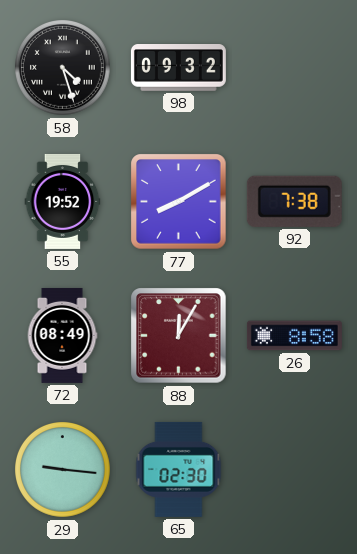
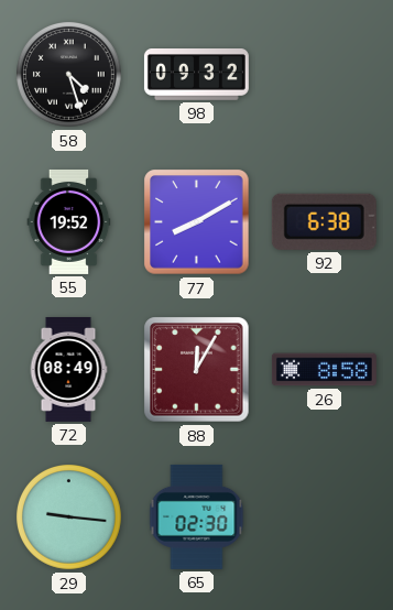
92: 7:38 -> 6:38
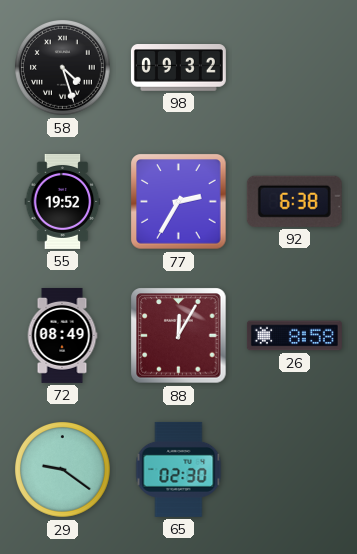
77: 8:10 -> 2:35
29: 9:16 -> 9:21
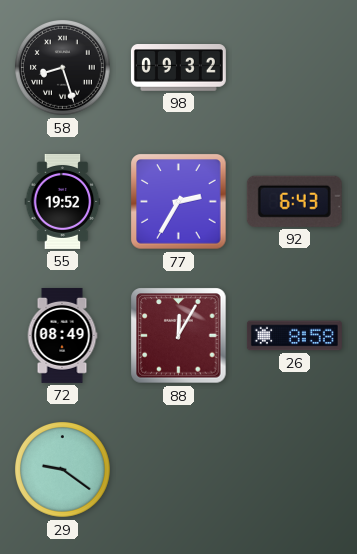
58: 4:27 -> 8:27
92: 6:38 -> 6:43
65: 02:30 -> none
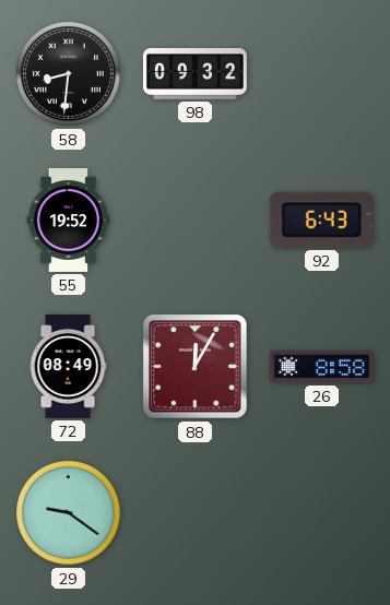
58: 8:27 -> 8:31
77: 2:35 -> none
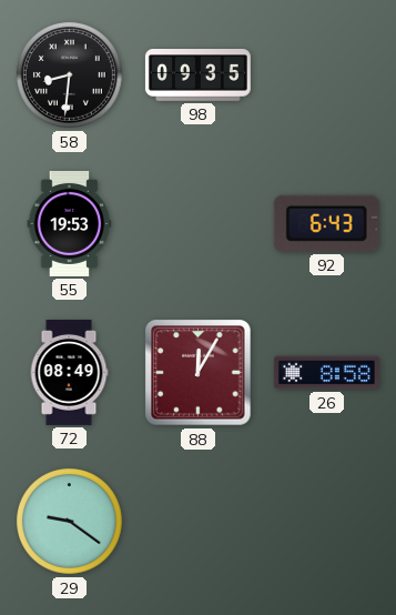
98: 09:32 -> 09:35
55: 19:52 -> 19:53
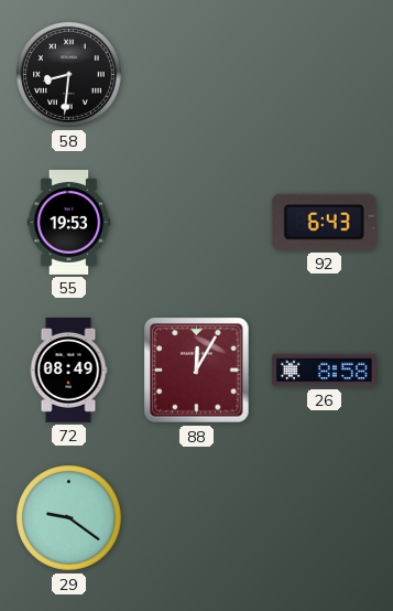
98: 09:35 -> none
